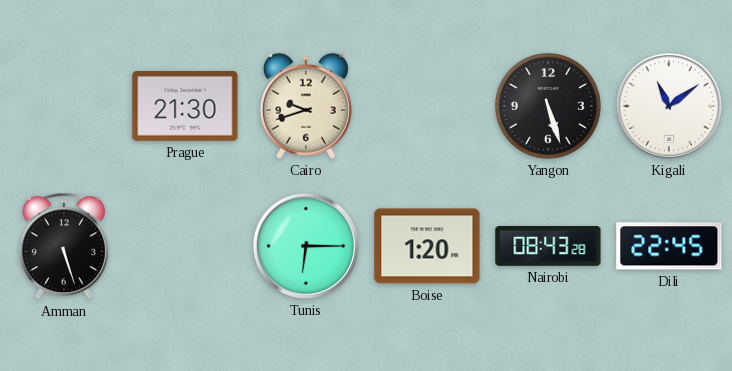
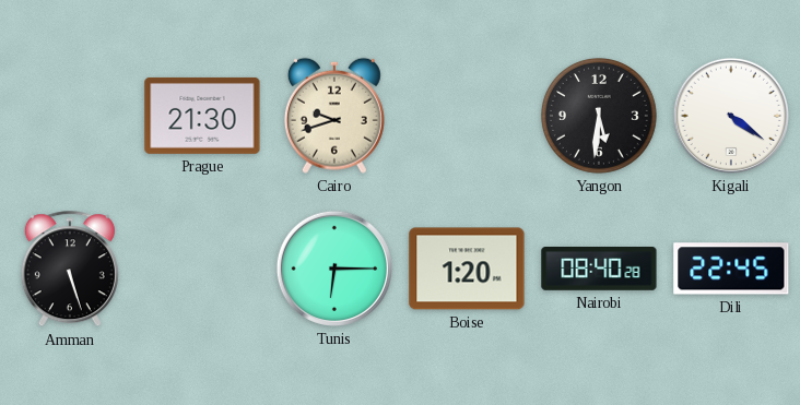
Yangon: 5:27 -> 5:31
Kigali: 11:09 -> 4:21
Nairobi: 08:43 -> 08:40
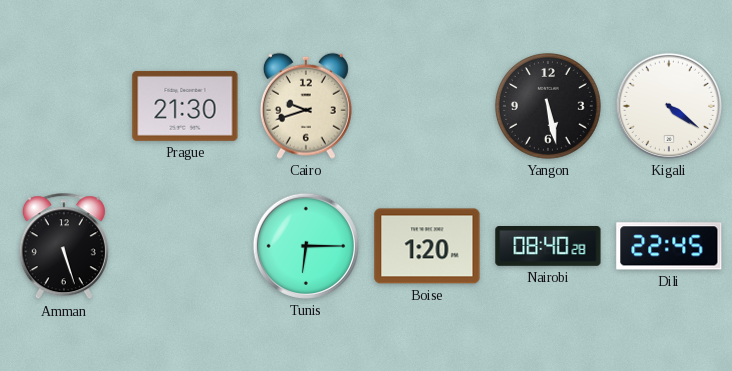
Yangon: 5:31 -> 5:28
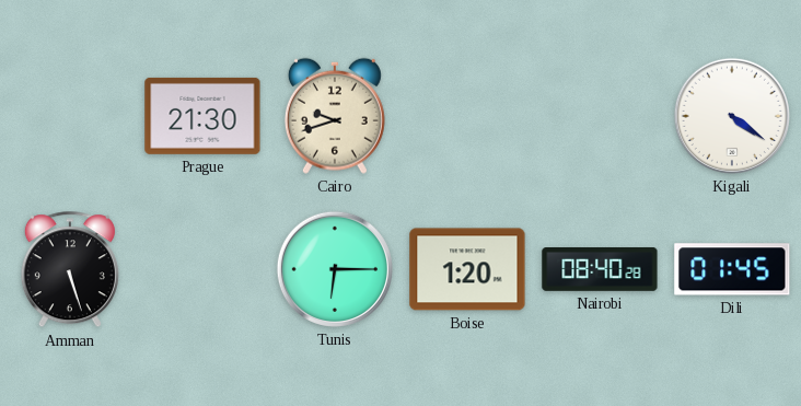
Yangon: 5:28 -> none
Dili: 22:45 -> 01:45
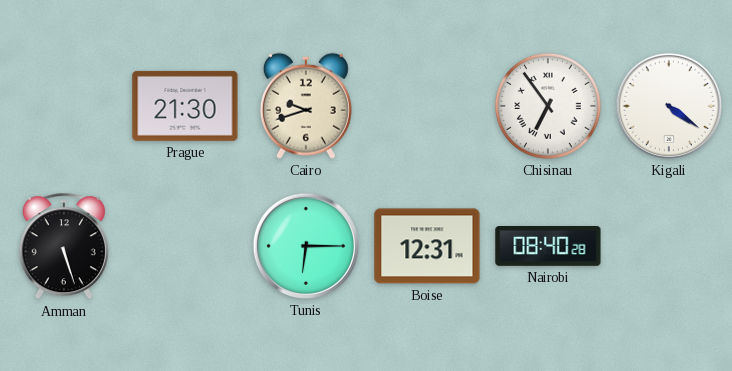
Chisinau: none -> 6:54
Boise: 1:20 -> 12:31
Dili: 01:45 -> none
